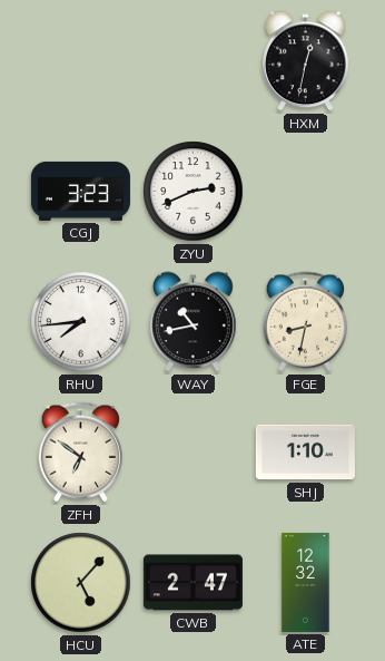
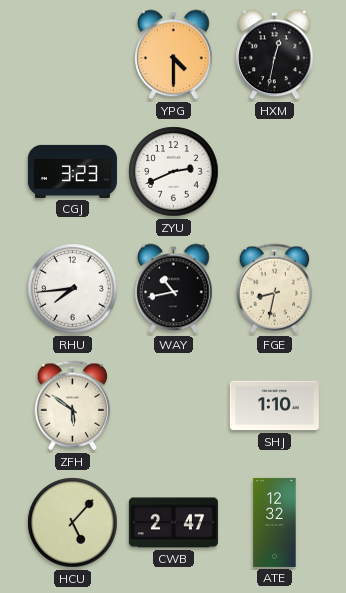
YPG: none -> 4:30
ZFH: 6:51 -> 5:51
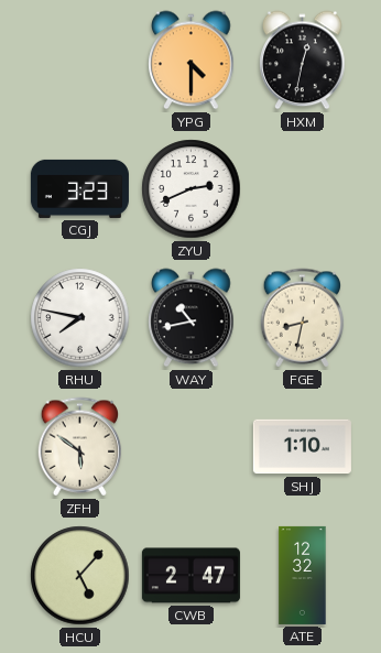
RHU: 7:44 -> 7:47
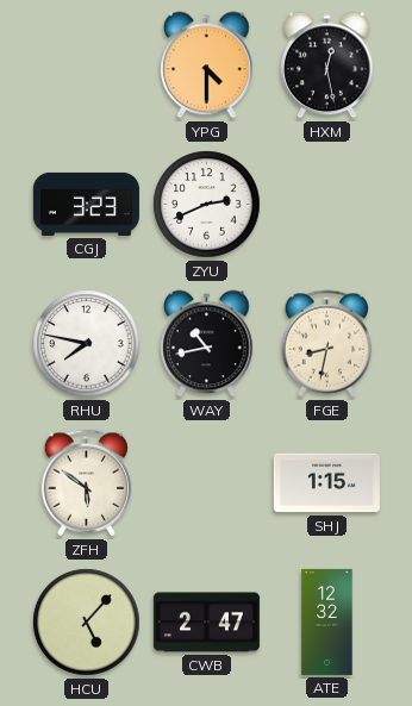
HXM: 12:32 -> 12:28
SHJ: 1:10 -> 1:15
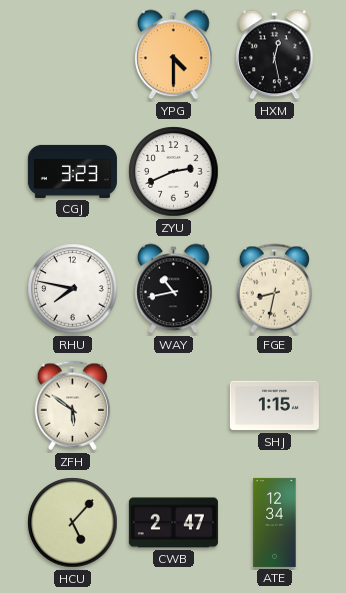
ATE: 12:32 -> 12:34
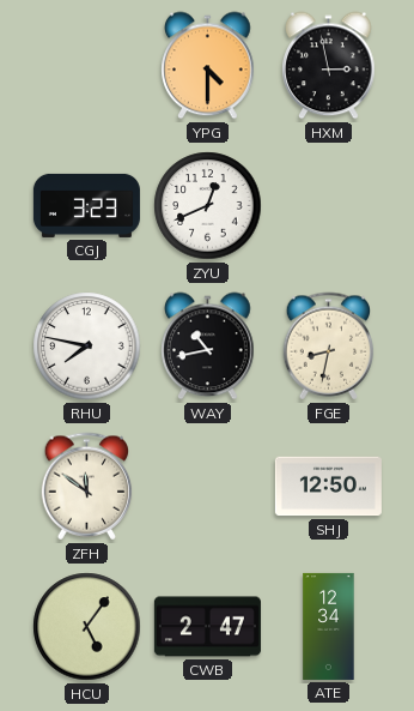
HXM: 12:28 -> 2:58
ZYU: 2:41 -> 12:41
ZFH: 5:51 -> 11:51
SHJ: 1:15 -> 12:50
HCU: 5:07 -> 5:06
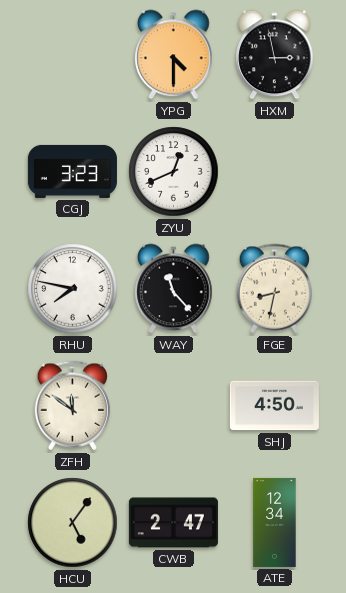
WAY: 10:43 -> 11:23
SHJ: 12:50 -> 4:50
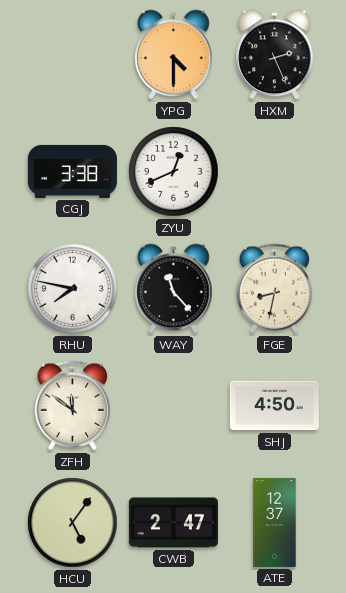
HXM: 2:58 -> 2:26
CGJ: 3:23 -> 3:38
ATE: 12:34 -> 12:37
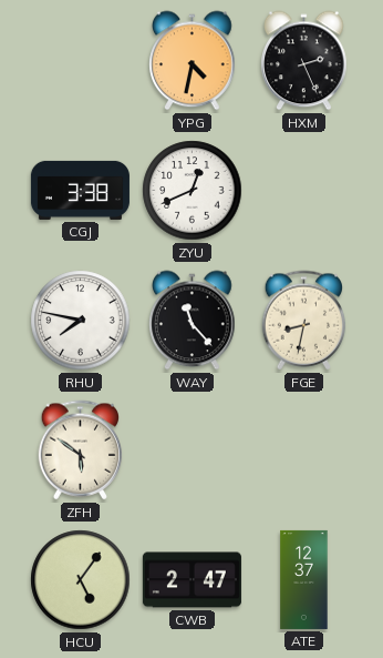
YPG: 4:30 -> 4:32
ZFH: 11:51 -> 5:51
SHJ: 4:50 -> none
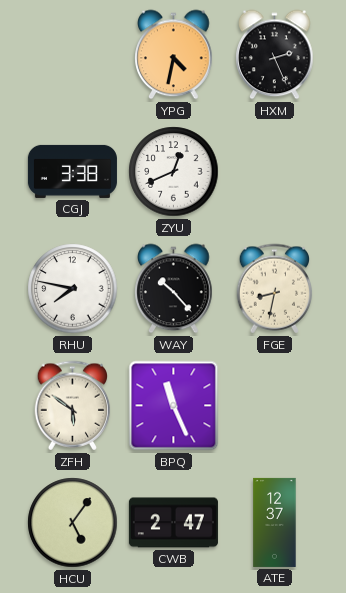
WAY: 11:23 -> 10:23
BPQ: none -> 11:26
